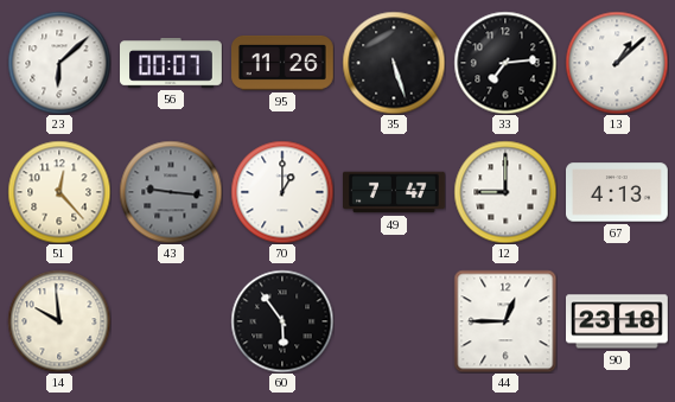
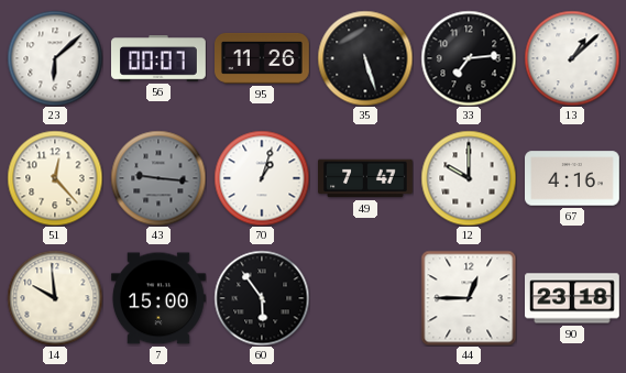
70: 1:00 -> 1:03
12: 9:00 -> 10:00
67: 4:13 -> 4:16
7: none -> 15:00
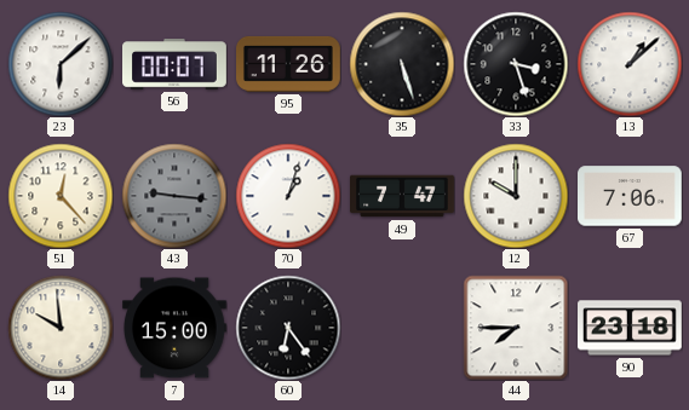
33: 7:14 -> 3:27
67: 4:16 -> 7:06
60: 5:54 -> 6:24
44: 12:45 -> 7:45
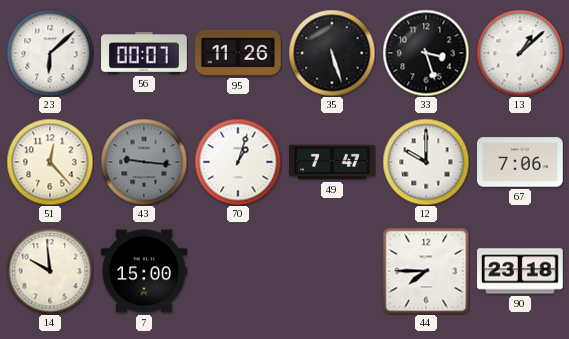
60: 6:24 -> none
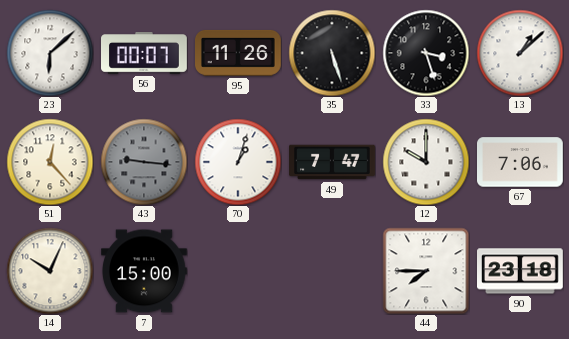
14: 9:59 -> 10:04
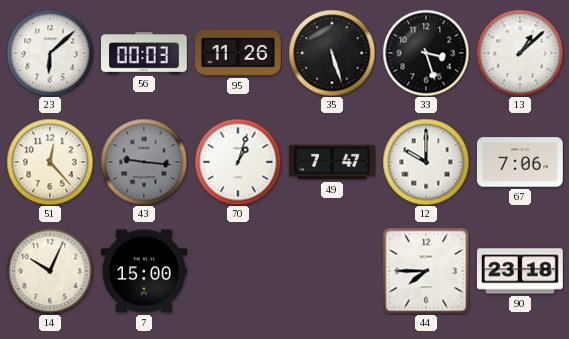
56: 00:07 -> 00:03
